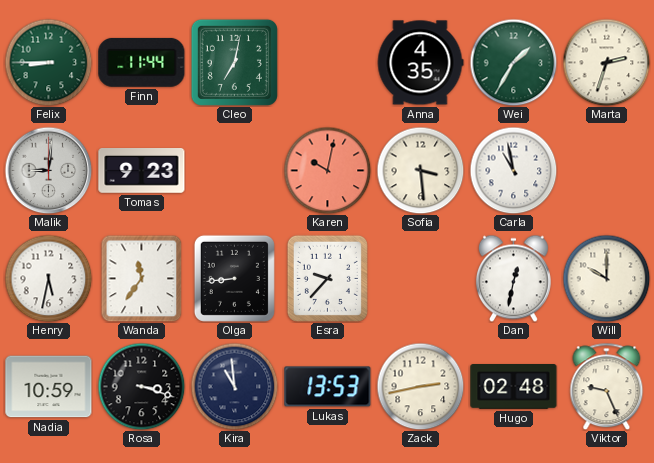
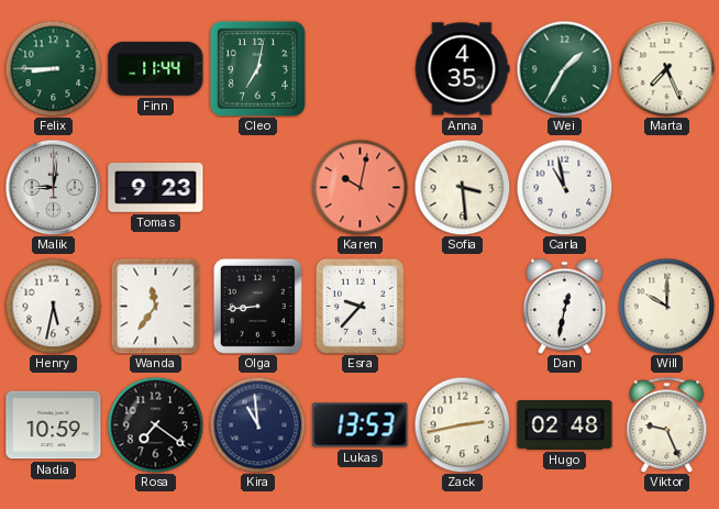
Marta: 2:33 -> 7:26
Rosa: 3:18 -> 7:21
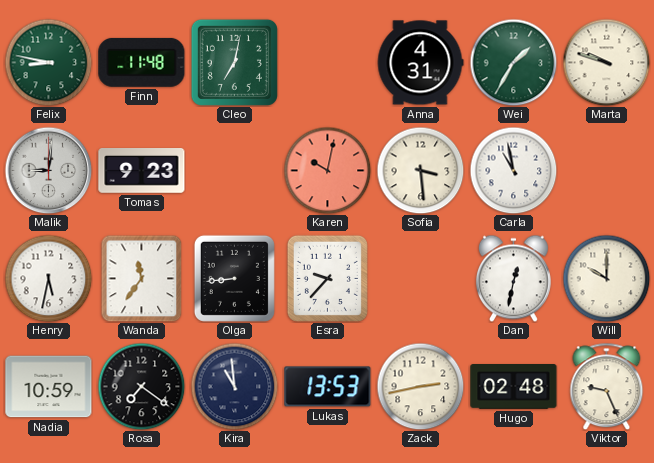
Felix: 8:45 -> 8:47
Finn: 11:44 -> 11:48
Anna: 4:35 -> 4:31
Marta: 7:26 -> 9:48
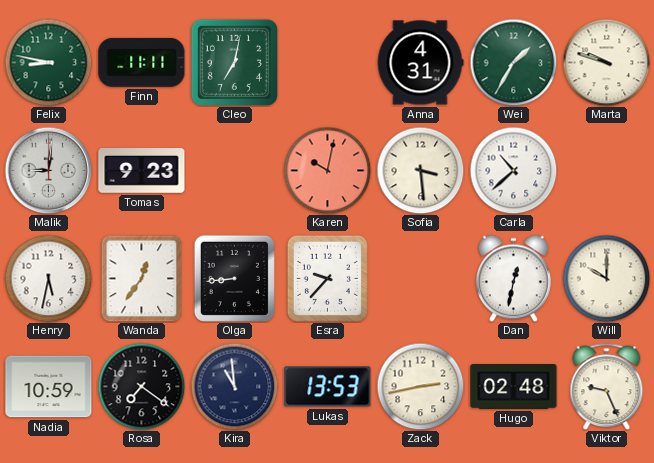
Finn: 11:48 -> 11:11
Carla: 10:58 -> 10:38
Wanda: 11:36 -> 12:36
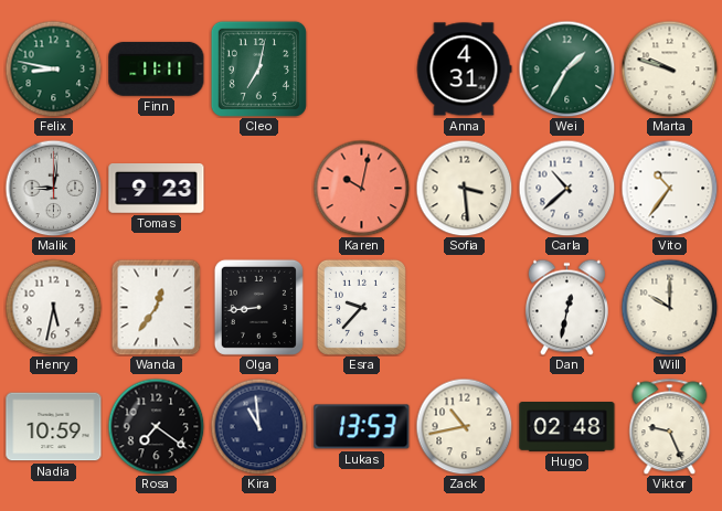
Vito: none -> 10:36
Zack: 2:43 -> 10:43
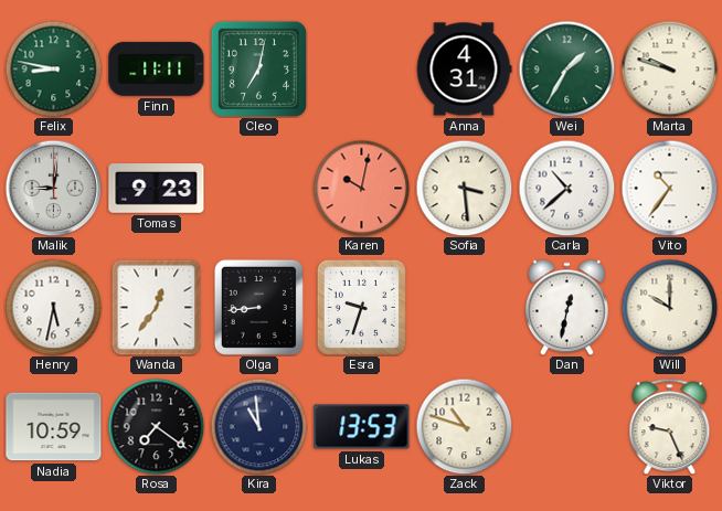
Esra: 9:37 -> 9:33
Zack: 10:43 -> 10:48
Hugo: 02:48 -> none
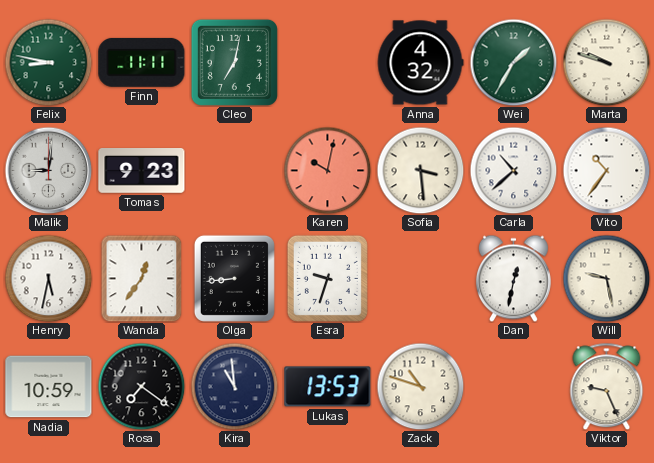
Anna: 4:31 -> 4:32
Will: 10:00 -> 9:28
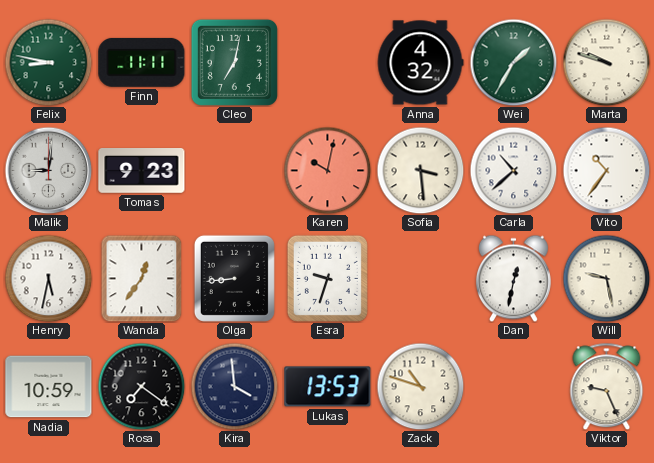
Kira: 10:59 -> 3:59
